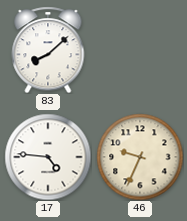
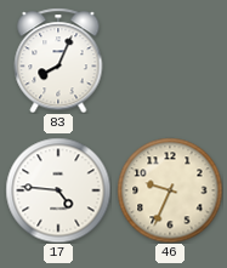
83: 8:08 -> 8:04
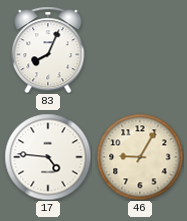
46: 9:34 -> 9:05
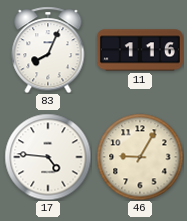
11: none -> 1:16
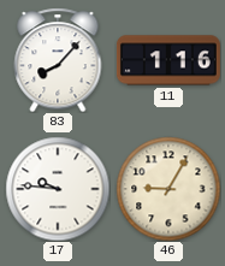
83: 8:04 -> 8:07
17: 4:46 -> 9:46
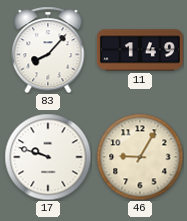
11: 1:16 -> 1:49
17: 9:46 -> 9:48
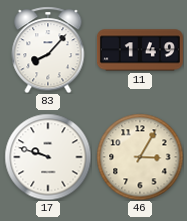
46: 9:05 -> 3:05
